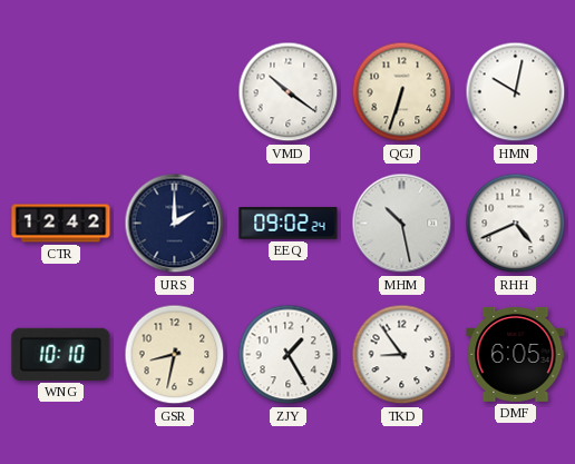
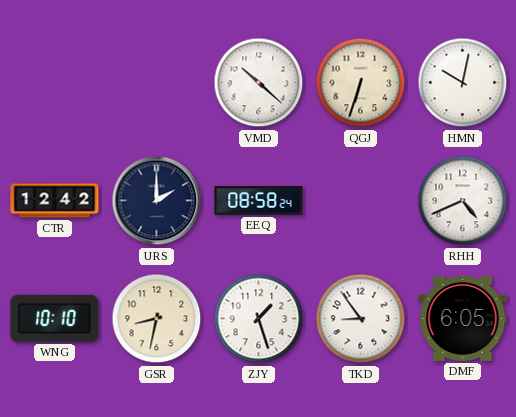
VMD: 10:21 -> 10:22
EEQ: 09:02 -> 08:58
MHM: 10:28 -> none
ZJY: 1:25 -> 1:27
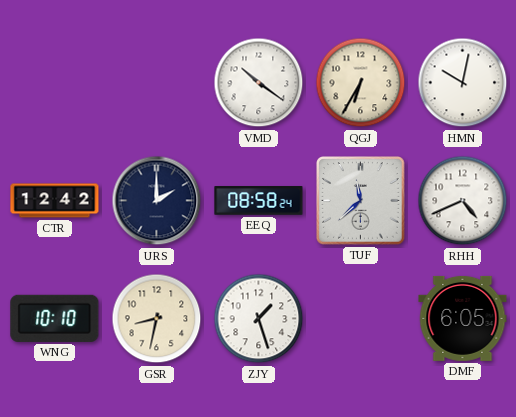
VMD: 10:22 -> 10:21
QGJ: 6:33 -> 6:35
TUF: none -> 11:38
TKD: 8:54 -> none
